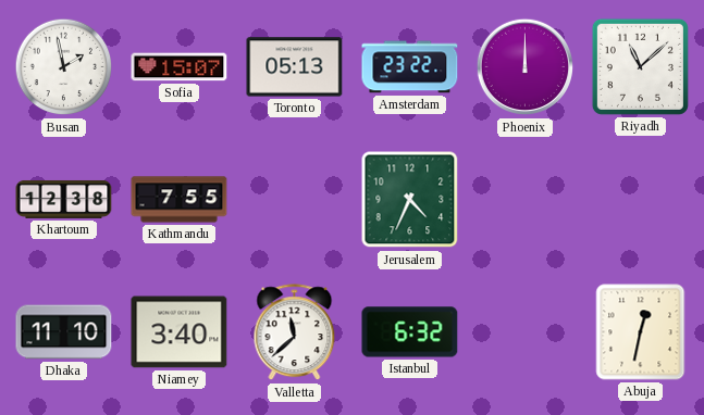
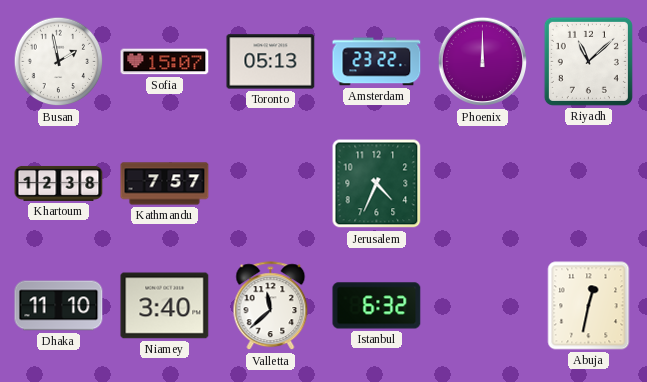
Kathmandu: 7:55 -> 7:57
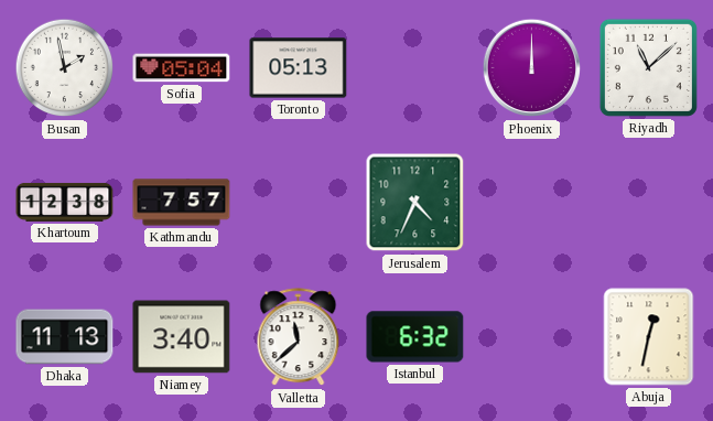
Sofia: 15:07 -> 05:04
Amsterdam: 23:22 -> none
Dhaka: 11:10 -> 11:13
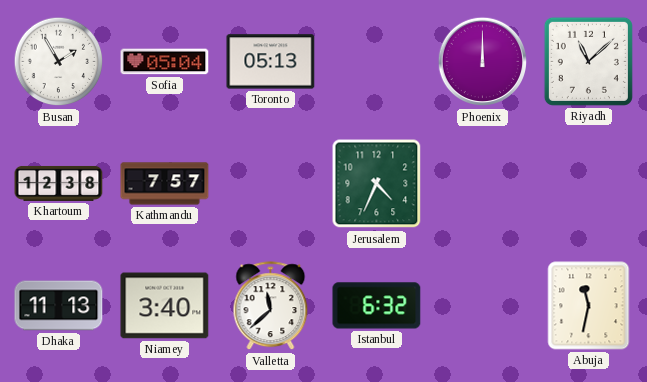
Busan: 1:58 -> 1:55
Abuja: 12:32 -> 11:32
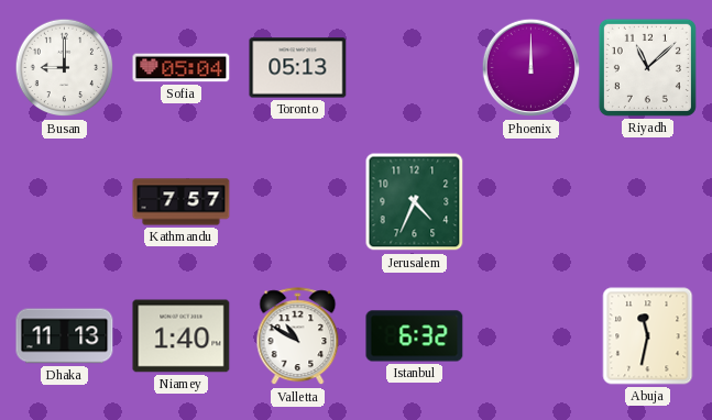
Busan: 1:55 -> 9:00
Khartoum: 12:38 -> none
Niamey: 3:40 -> 1:40
Valletta: 11:38 -> 10:50
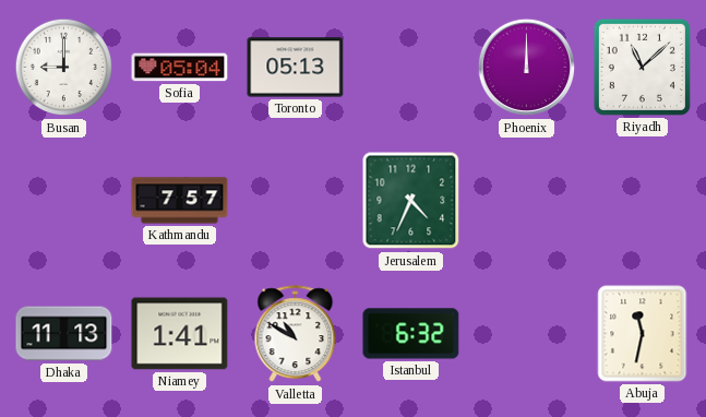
Niamey: 1:40 -> 1:41
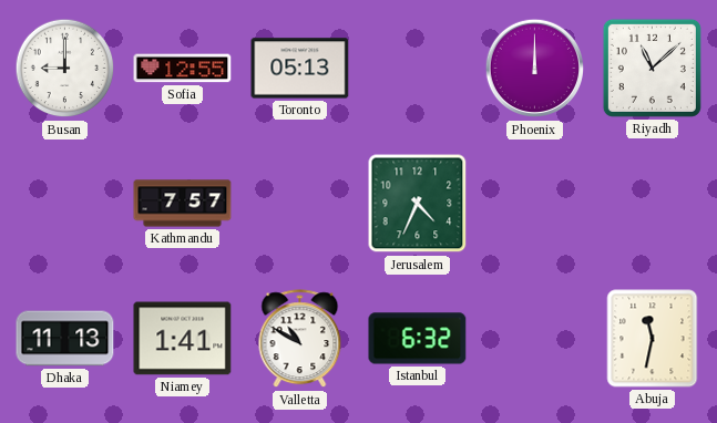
Sofia: 05:04 -> 12:55
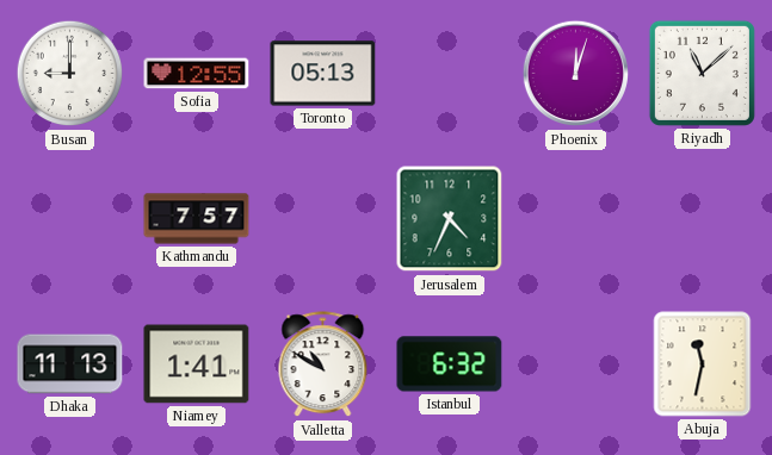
Phoenix: 12:00 -> 12:03
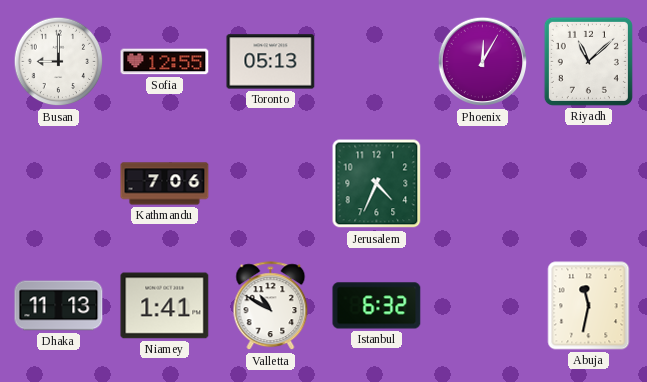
Phoenix: 12:03 -> 12:05
Kathmandu: 7:57 -> 7:06
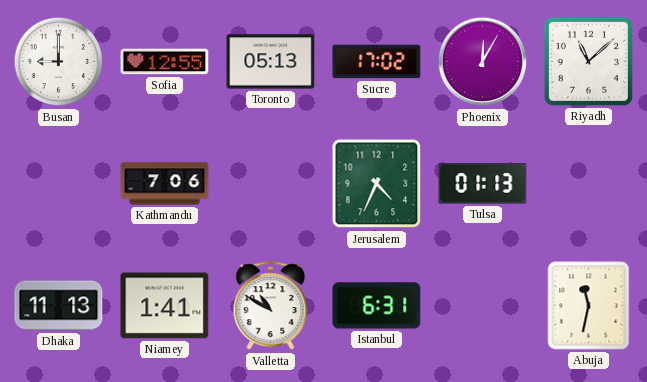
Sucre: none -> 17:02
Tulsa: none -> 01:13
Istanbul: 6:32 -> 6:31
